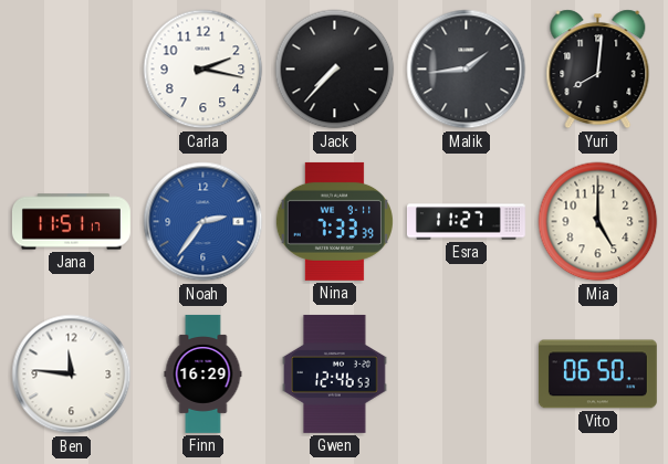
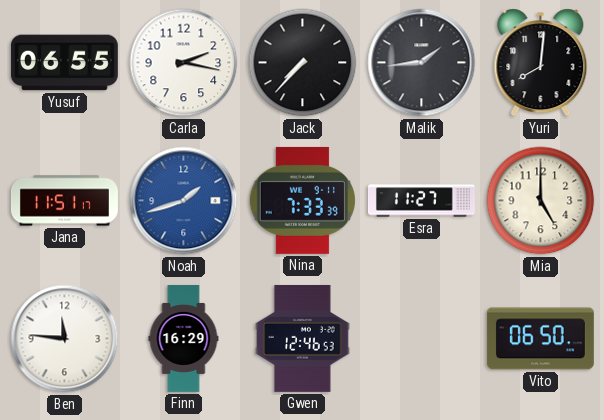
Yusuf: none -> 06:55
Noah: 2:36 -> 1:42
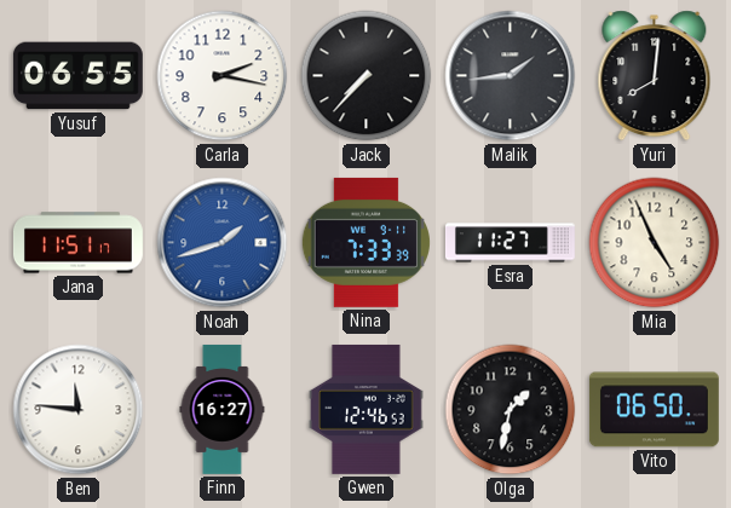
Mia: 5:00 -> 4:56
Finn: 16:29 -> 16:27
Olga: none -> 1:32
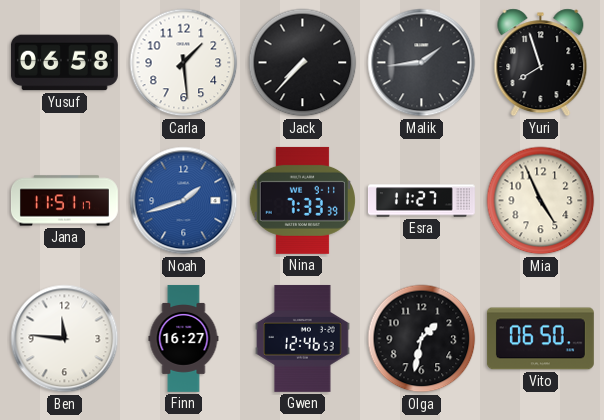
Yusuf: 06:55 -> 06:58
Carla: 2:17 -> 1:29
Yuri: 8:01 -> 7:57
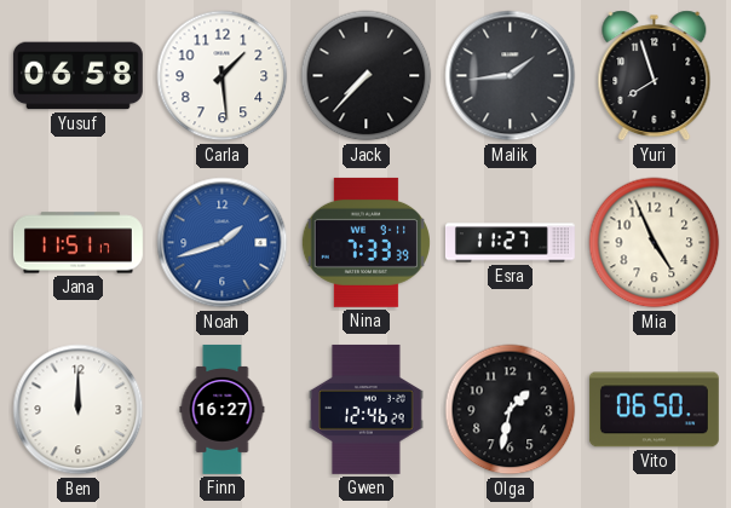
Ben: 11:46 -> 12:00
Gwen: 12:46:53 -> 12:46:29
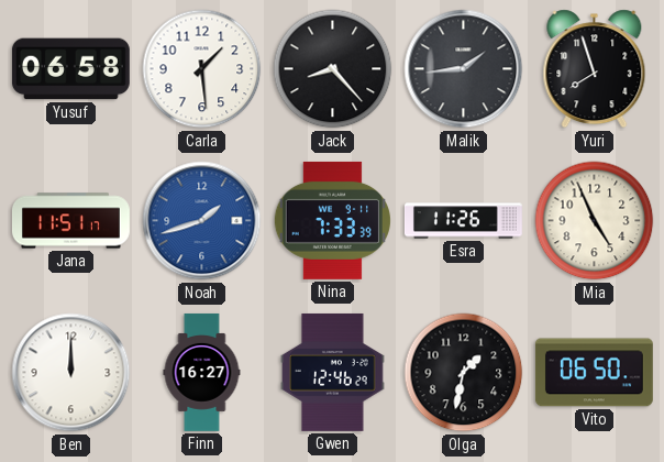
Jack: 7:37 -> 8:23
Esra: 11:27 -> 11:26
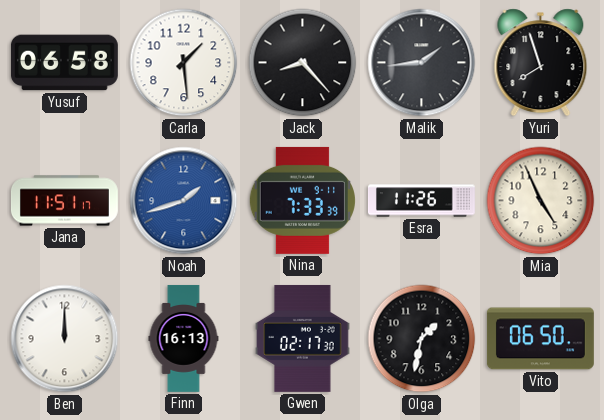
Finn: 16:27 -> 16:13
Gwen: 12:46 -> 02:17
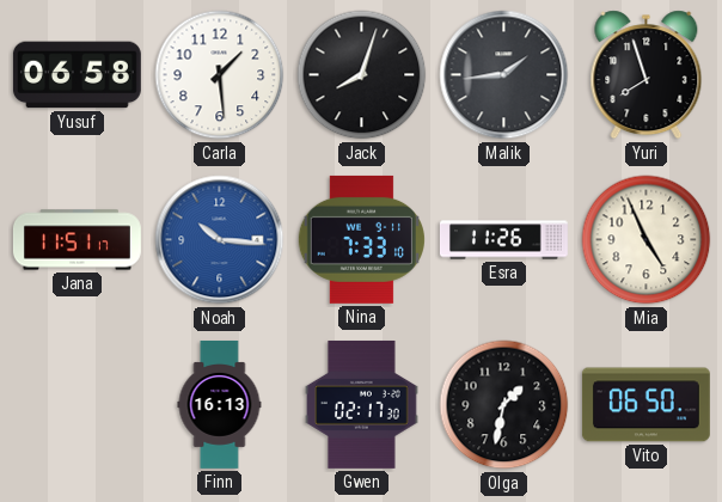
Jack: 8:23 -> 8:03
Noah: 1:42 -> 10:16
Nina: 7:33:39 -> 7:33:10
Ben: 12:00 -> none
